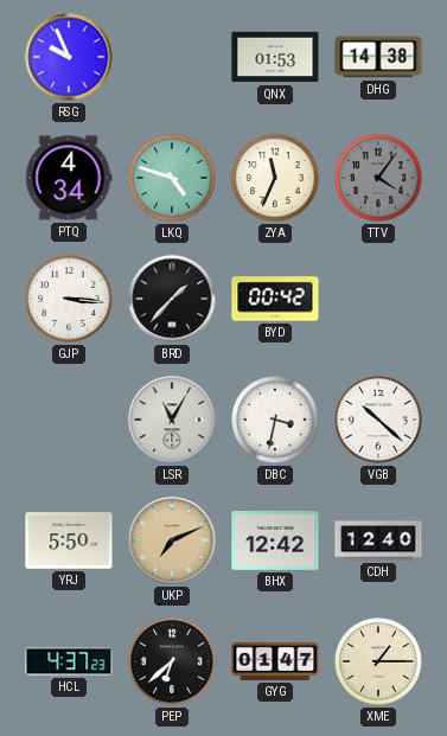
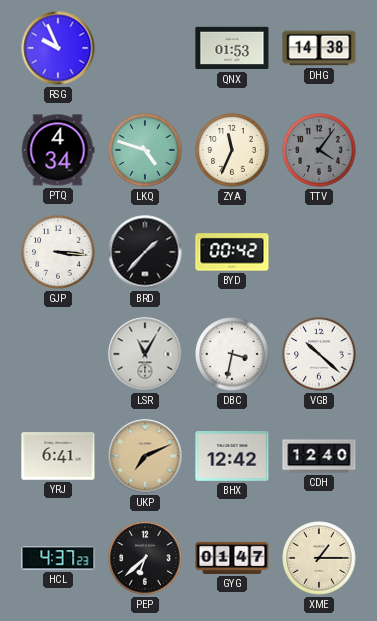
YRJ: 5:50 -> 6:41
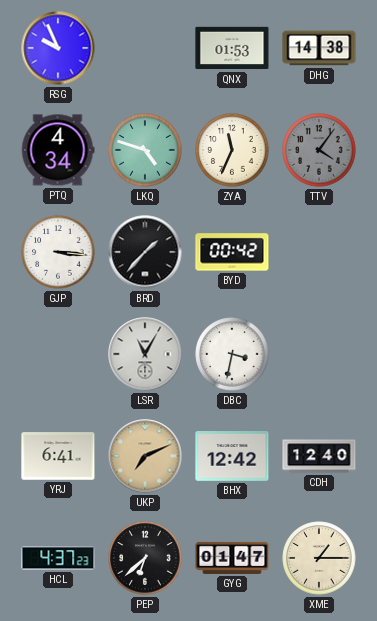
VGB: 10:22 -> none
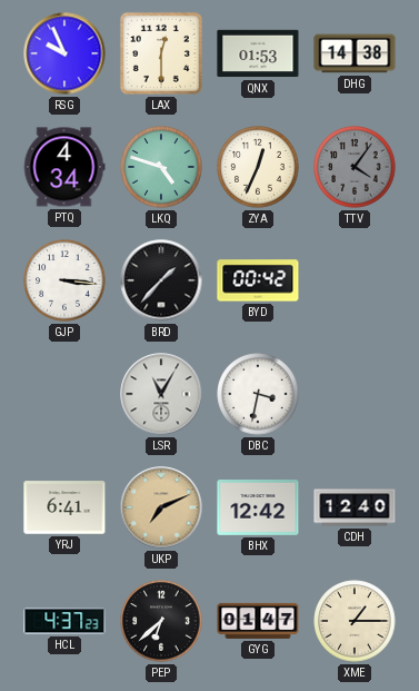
LAX: none -> 12:30
ZYA: 11:34 -> 12:34
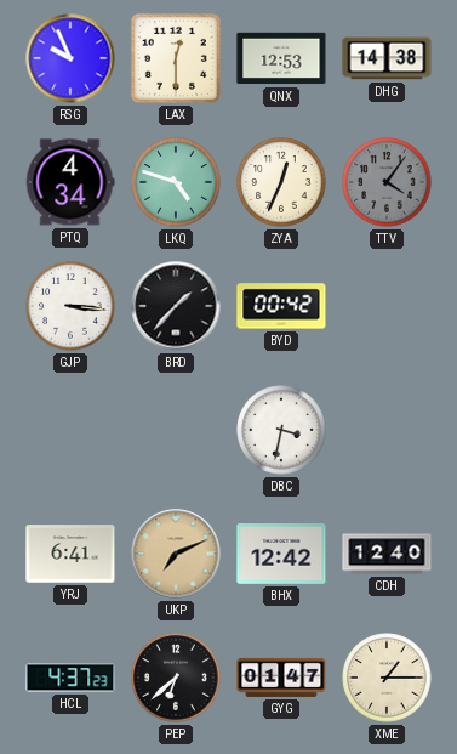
QNX: 01:53 -> 12:53
LSR: 11:05 -> none
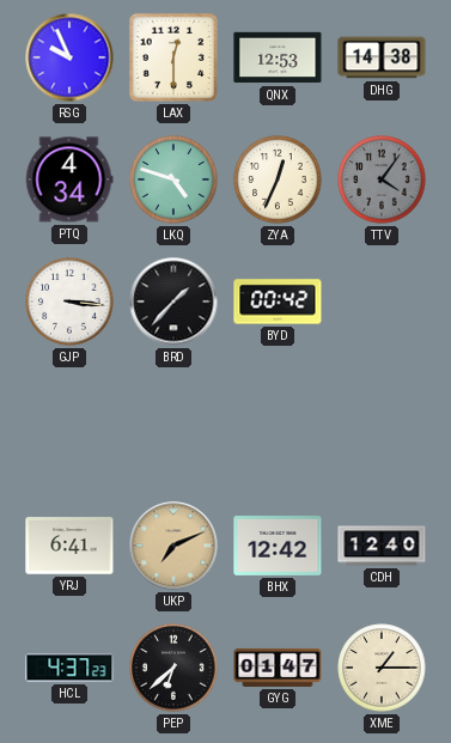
DBC: 3:32 -> none
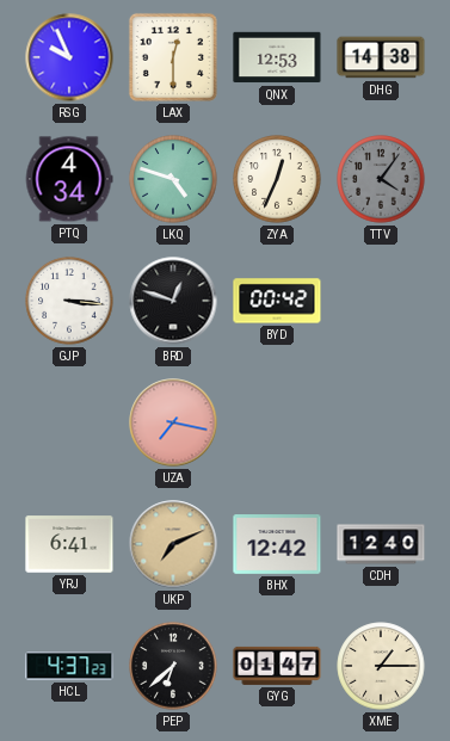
BRD: 1:37 -> 12:48
UZA: none -> 7:17
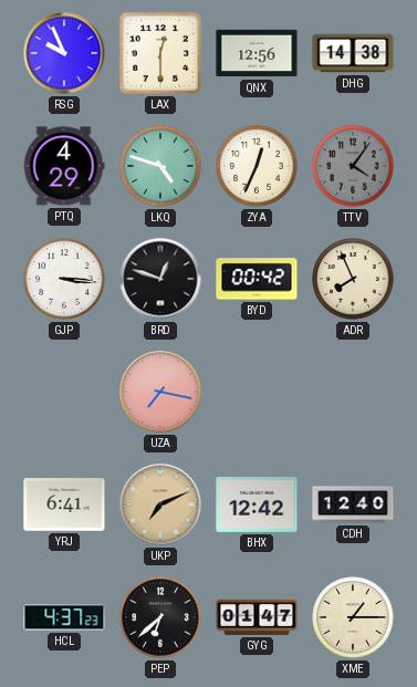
QNX: 12:53 -> 12:56
PTQ: 4:34 -> 4:29
ADR: none -> 7:56
